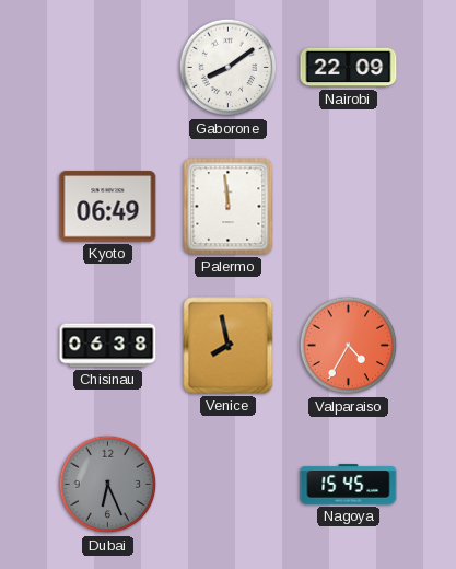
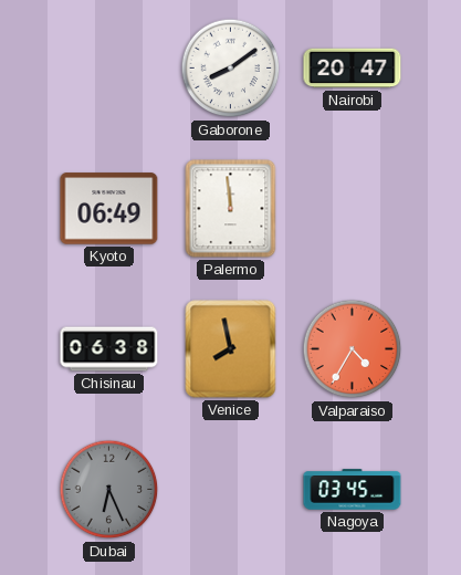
Nairobi: 22:09 -> 20:47
Nagoya: 15:45 -> 03:45
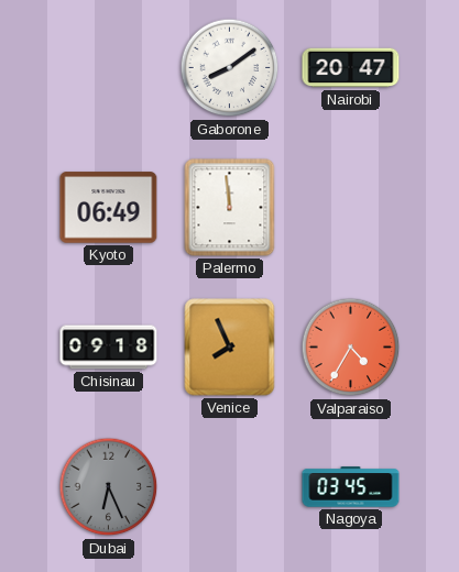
Chisinau: 06:38 -> 09:18
Venice: 7:58 -> 7:56
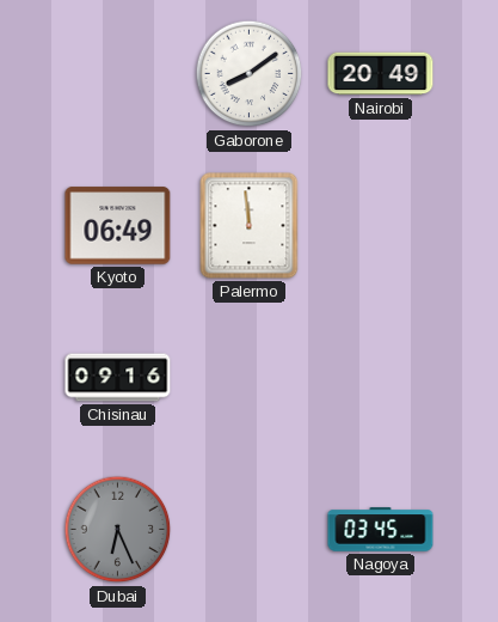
Nairobi: 20:47 -> 20:49
Chisinau: 09:18 -> 09:16
Venice: 7:56 -> none
Valparaiso: 4:35 -> none
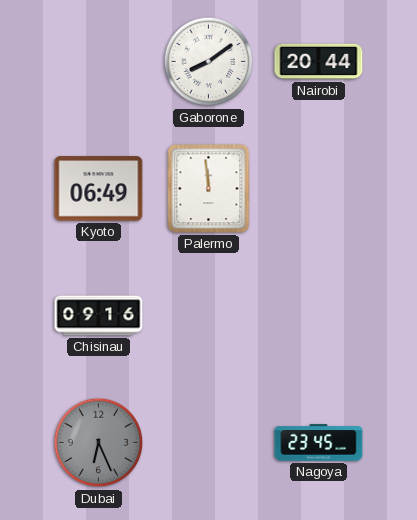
Nairobi: 20:49 -> 20:44
Nagoya: 03:45 -> 23:45
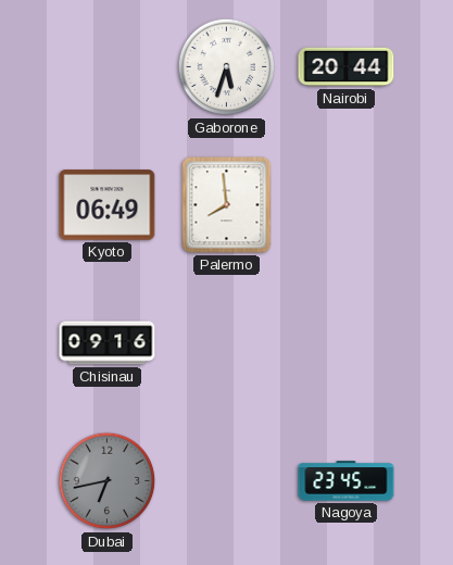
Gaborone: 8:09 -> 5:33
Palermo: 11:59 -> 7:59
Dubai: 6:26 -> 6:43
